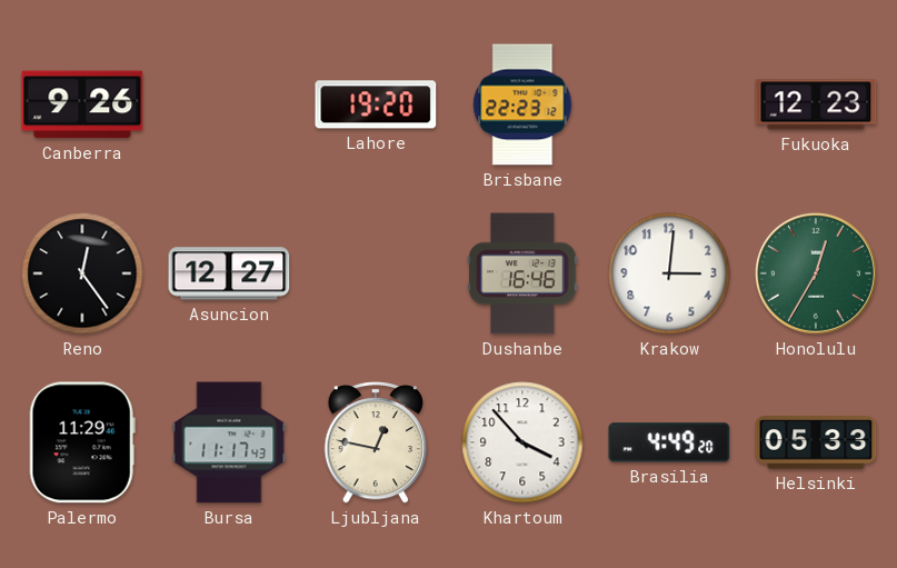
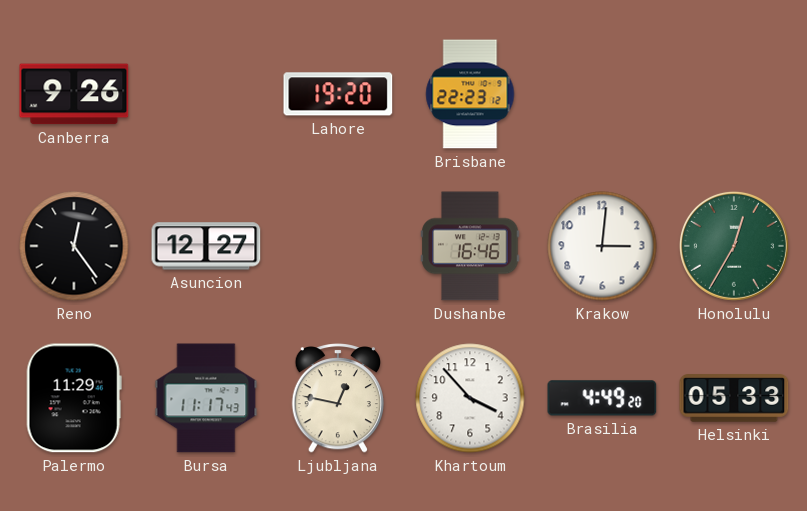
Fukuoka: 12:23 -> none
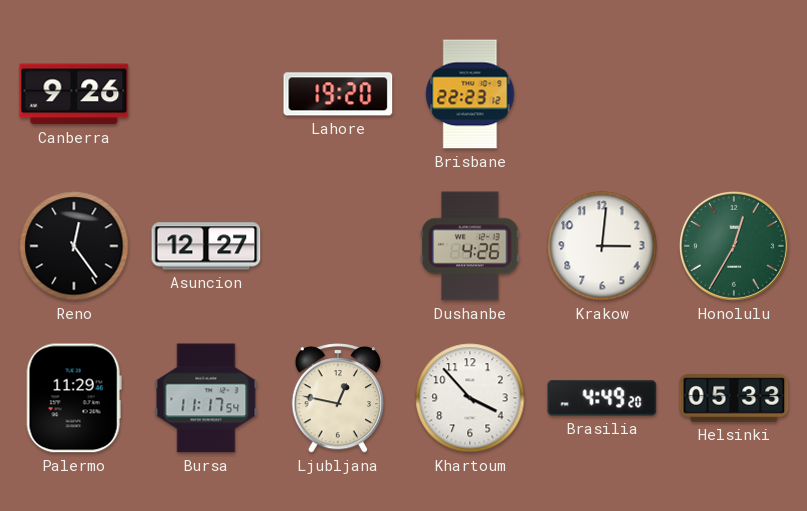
Dushanbe: 16:46 -> 4:26
Bursa: 11:17:43 -> 11:17:54
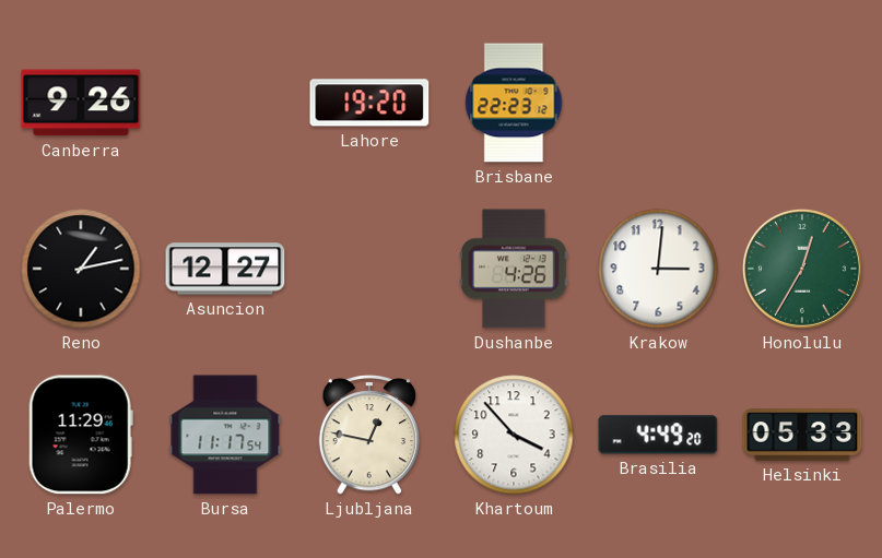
Reno: 12:24 -> 1:13
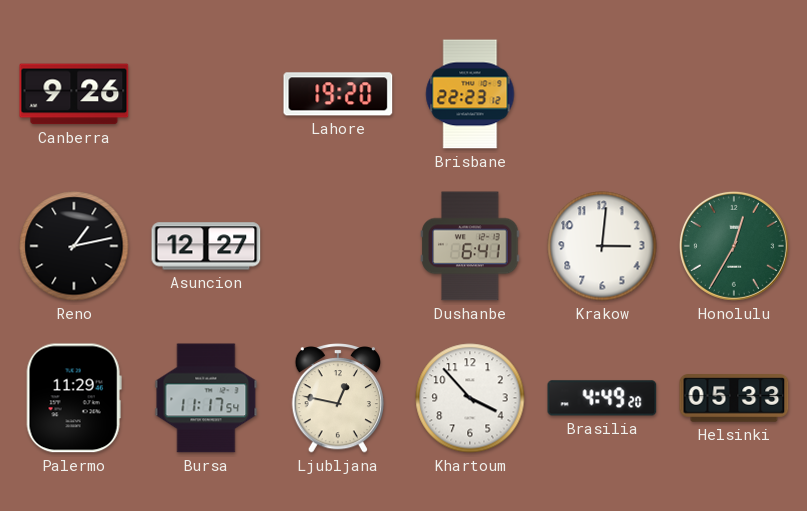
Dushanbe: 4:26 -> 6:41
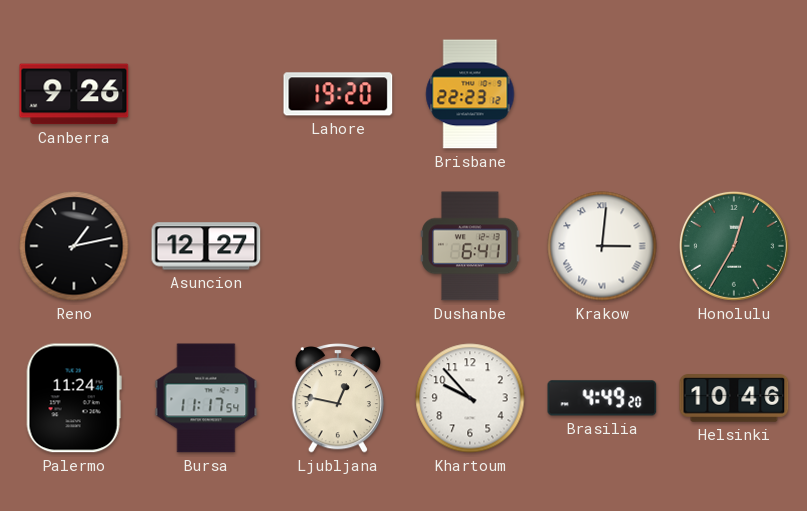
Krakow numerals: Arabic -> Roman
Palermo: 11:29 -> 11:24
Khartoum: 3:53 -> 9:53
Helsinki: 05:33 -> 10:46
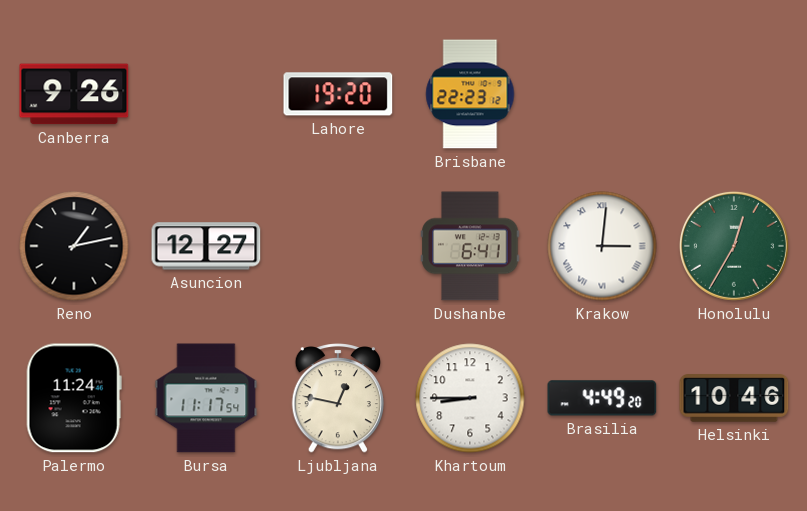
Khartoum: 9:53 -> 8:45
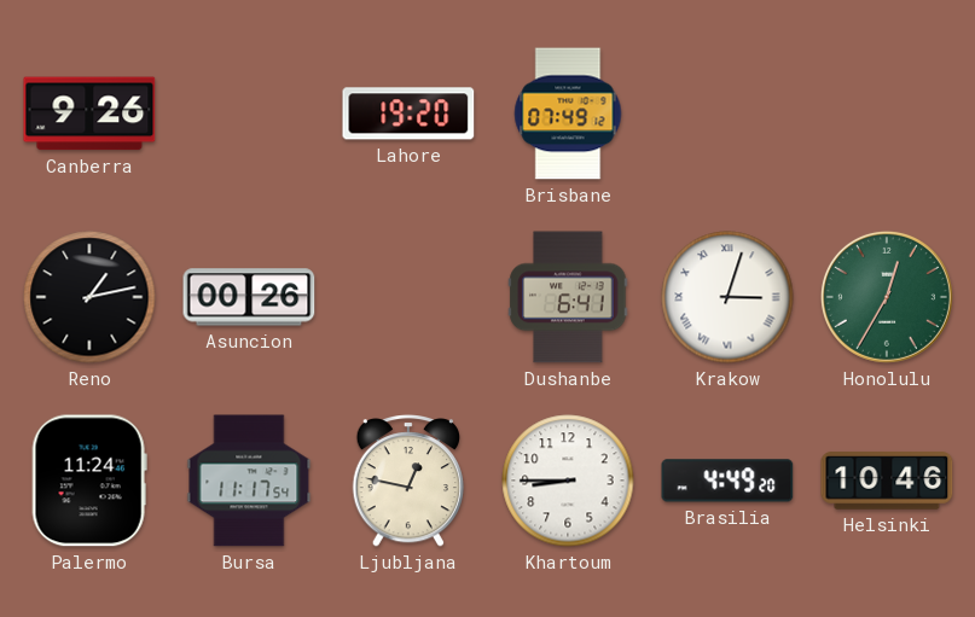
Brisbane: 22:23 -> 07:49
Asuncion: 12:27 -> 00:26
Krakow: 3:01 -> 3:03
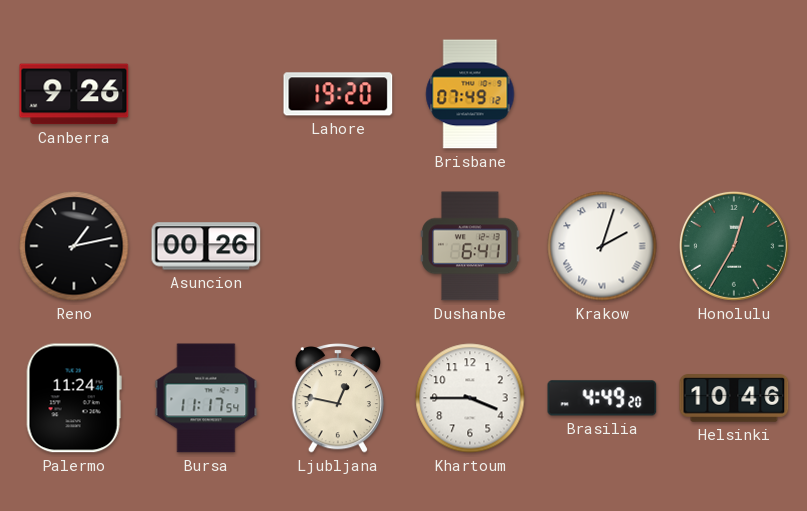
Krakow: 3:03 -> 2:03
Khartoum: 8:45 -> 3:45
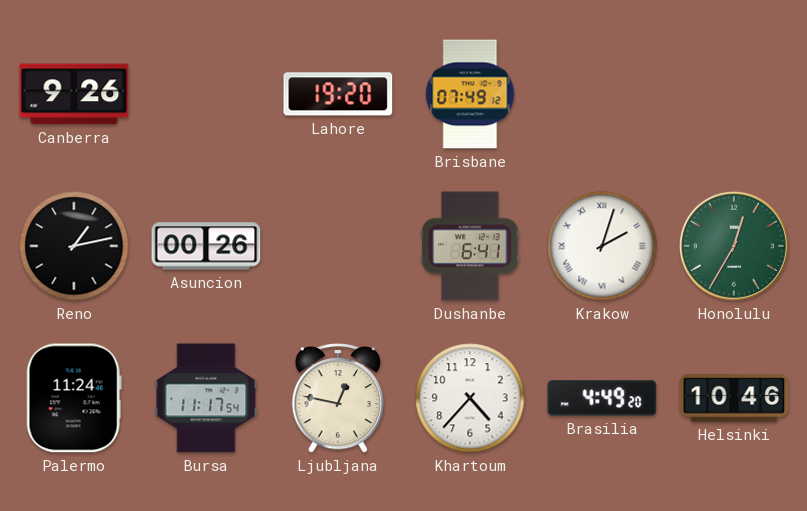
Khartoum: 3:45 -> 4:37
